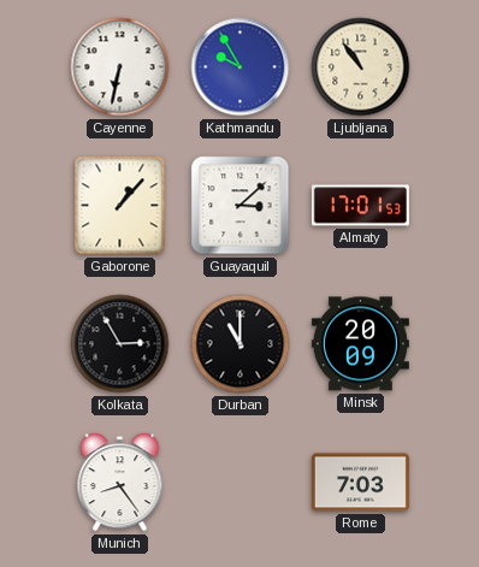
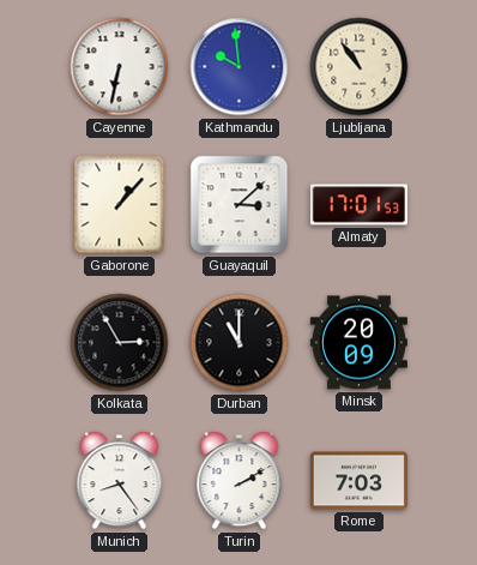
Kathmandu: 9:55 -> 9:59
Turin: none -> 2:10
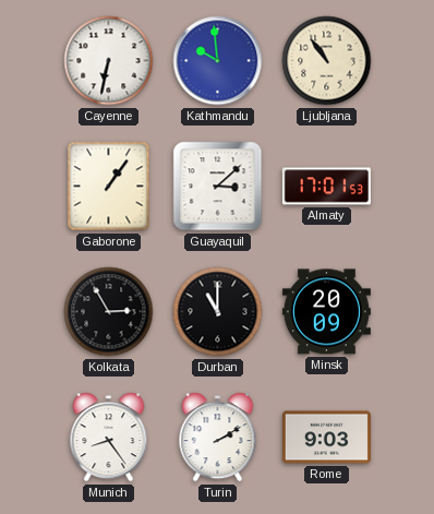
Gaborone: 1:07 -> 1:06
Rome: 7:03 -> 9:03
